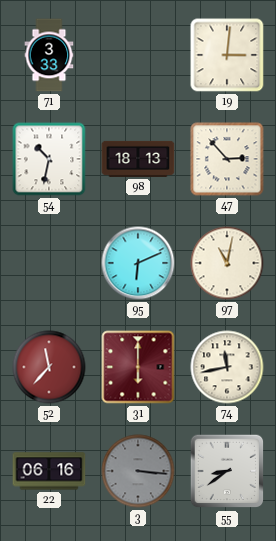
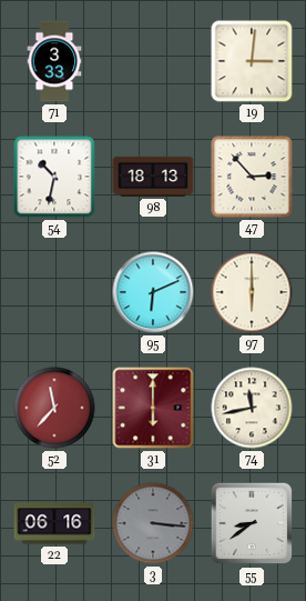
97: 11:02 -> 6:00
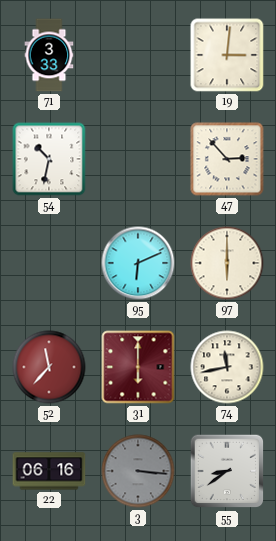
98: 18:13 -> none
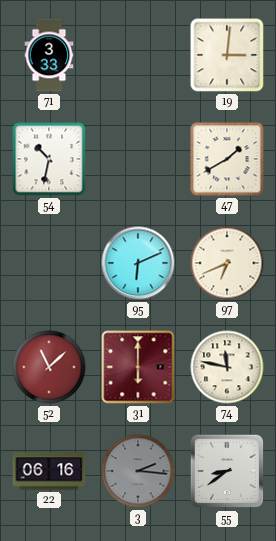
47: 2:53 -> 1:40
97: 6:00 -> 6:41
52: 11:37 -> 11:08
74: 11:43 -> 11:47
3: 3:16 -> 2:16
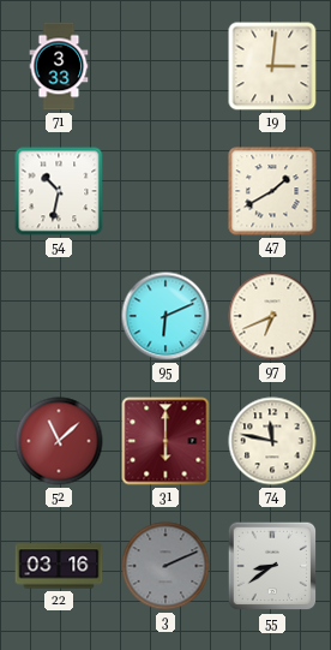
22: 06:16 -> 03:16
3: 2:16 -> 2:11
